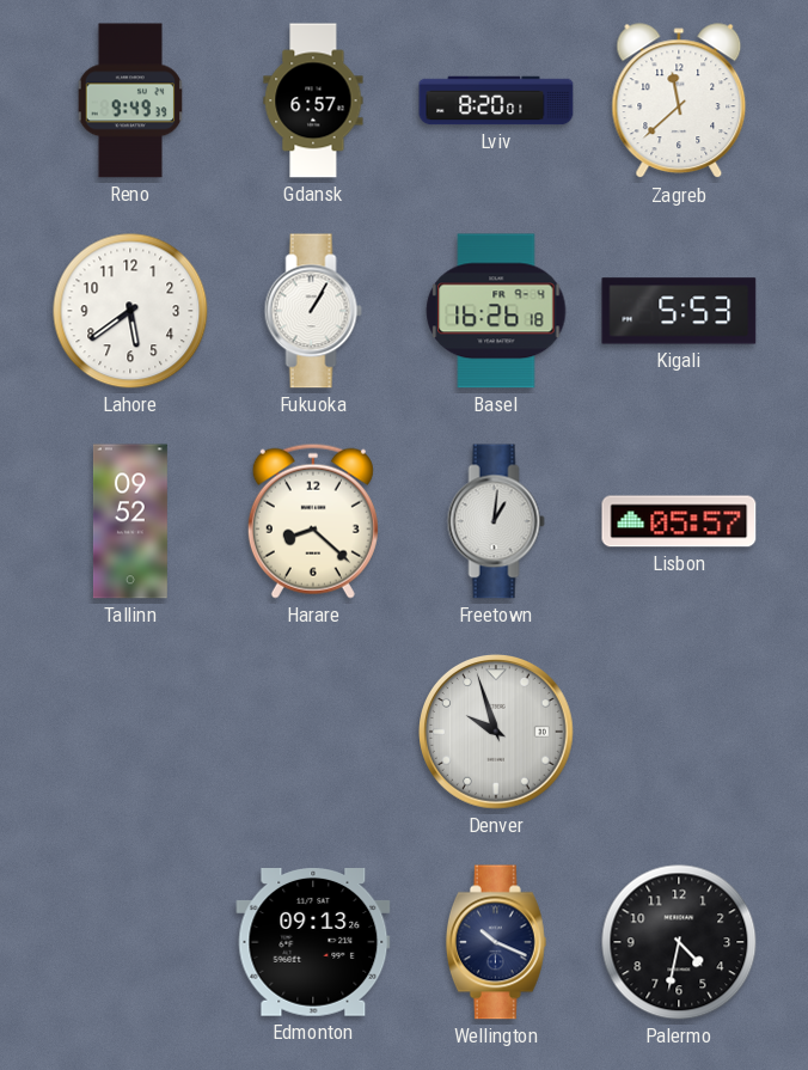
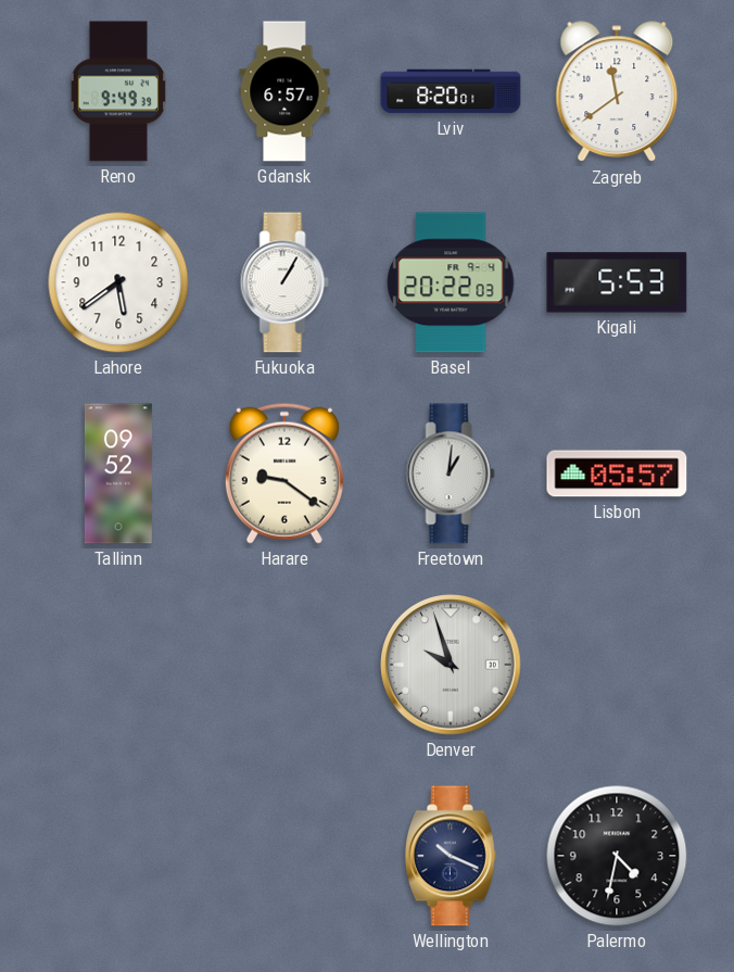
Zagreb: 11:38 -> 11:39
Basel: 16:26 -> 20:22
Harare: 8:22 -> 9:21
Edmonton: 09:13 -> none
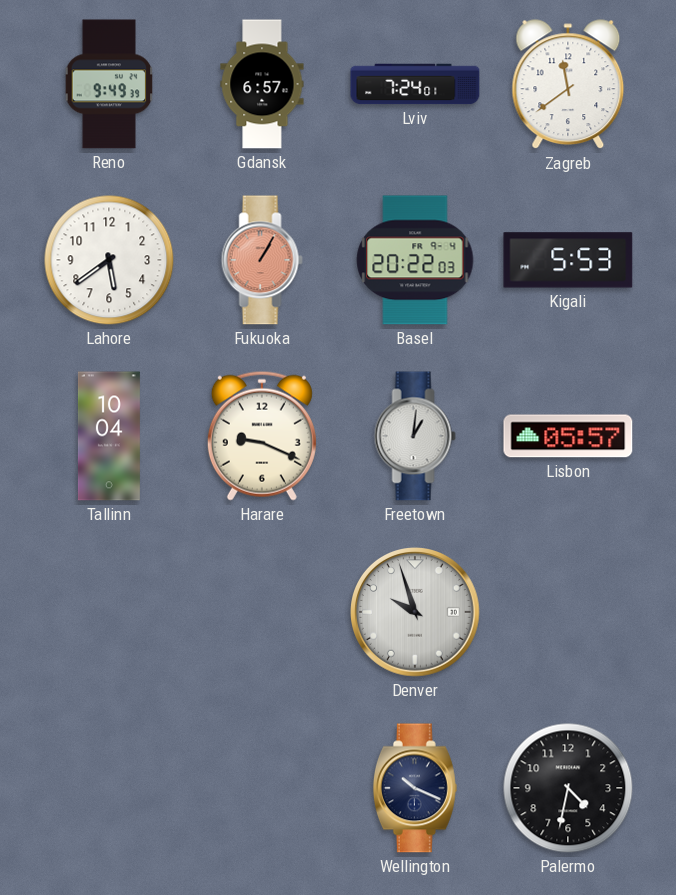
Lviv: 8:20 -> 7:24
Fukuoka dial: white -> salmon
Tallinn: 09:52 -> 10:04
Harare: 9:21 -> 9:19
